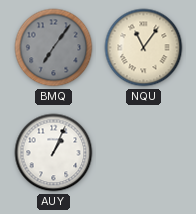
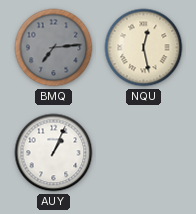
BMQ: 7:06 -> 7:14
NQU: 11:06 -> 12:28
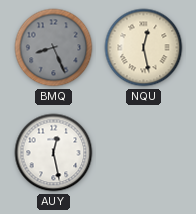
BMQ: 7:14 -> 8:26
AUY: 1:04 -> 12:28
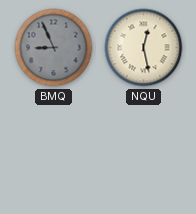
BMQ: 8:26 -> 8:56
AUY: 12:28 -> none
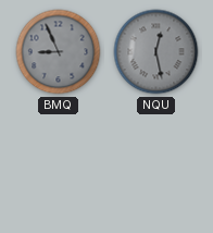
NQU dial: cream -> grey
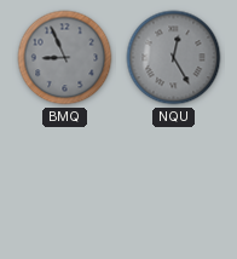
NQU: 12:28 -> 12:25
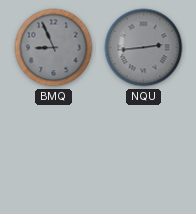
NQU: 12:25 -> 2:44
